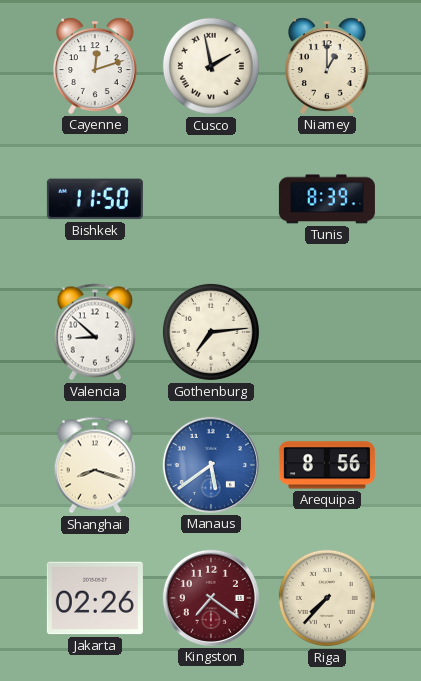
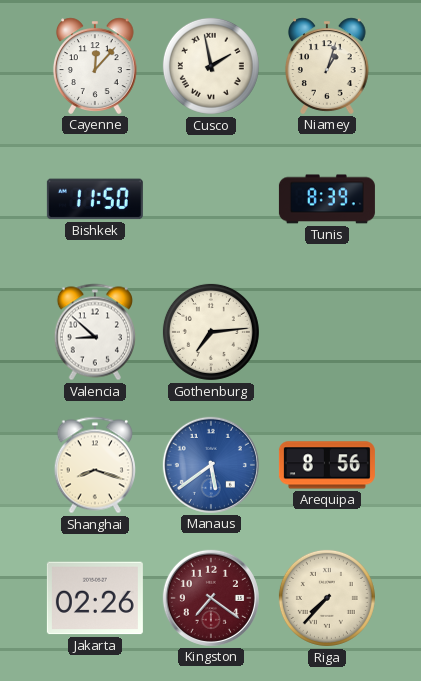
Cayenne: 12:12 -> 12:07
Niamey: 1:00 -> 1:03
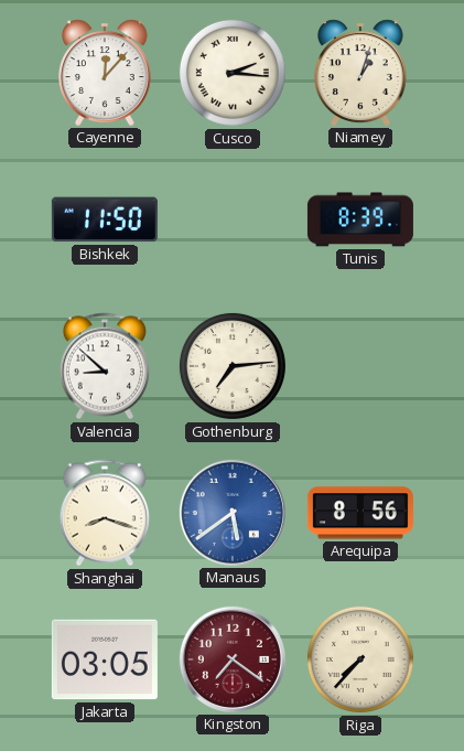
Cusco: 1:58 -> 2:16
Jakarta: 02:26 -> 03:05
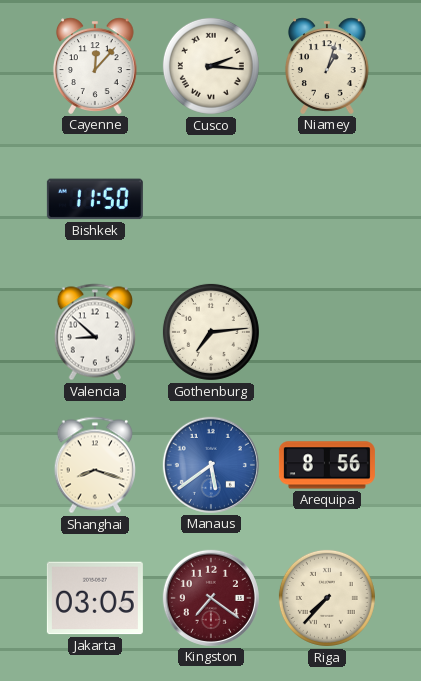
Tunis: 8:39 -> none
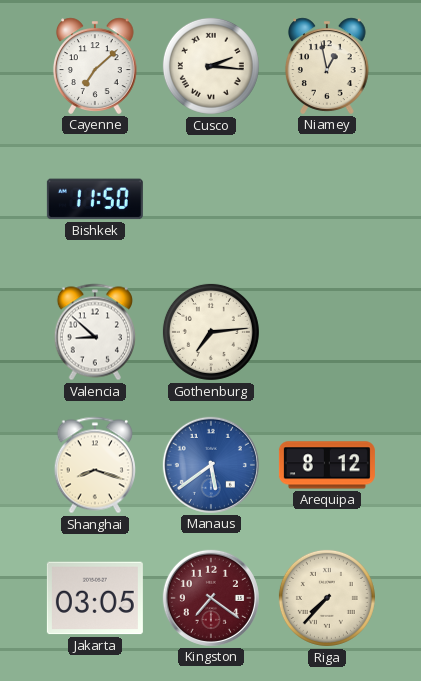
Cayenne: 12:07 -> 7:08
Niamey: 1:03 -> 12:58
Arequipa: 8:56 -> 8:12
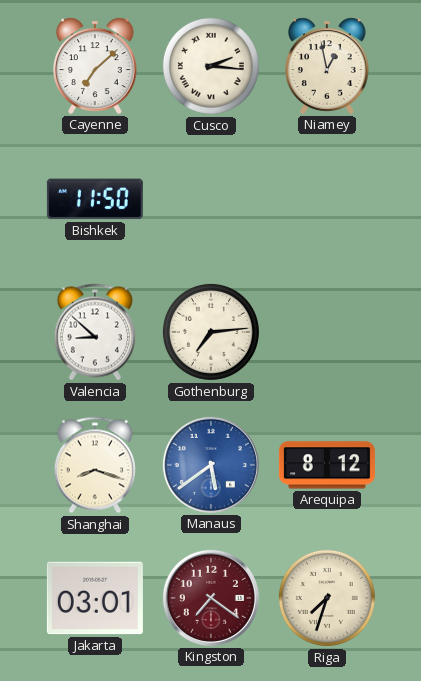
Jakarta: 03:05 -> 03:01
Riga: 7:37 -> 7:33
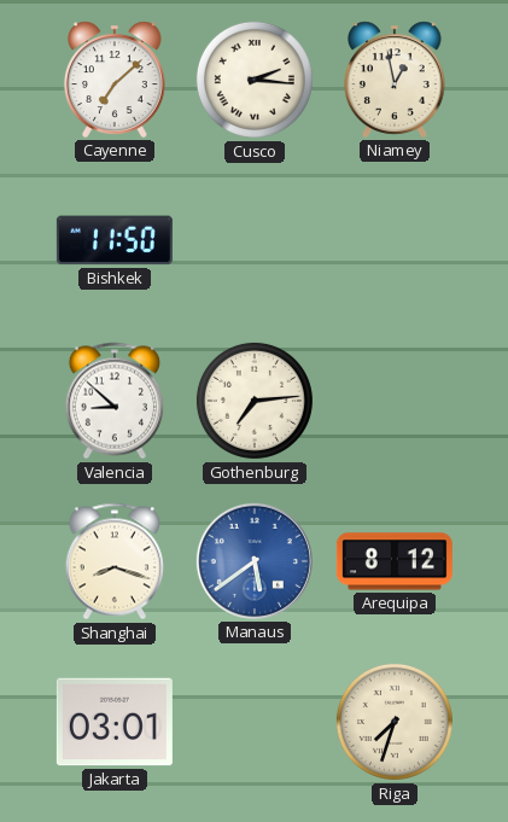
Kingston: 7:21 -> none
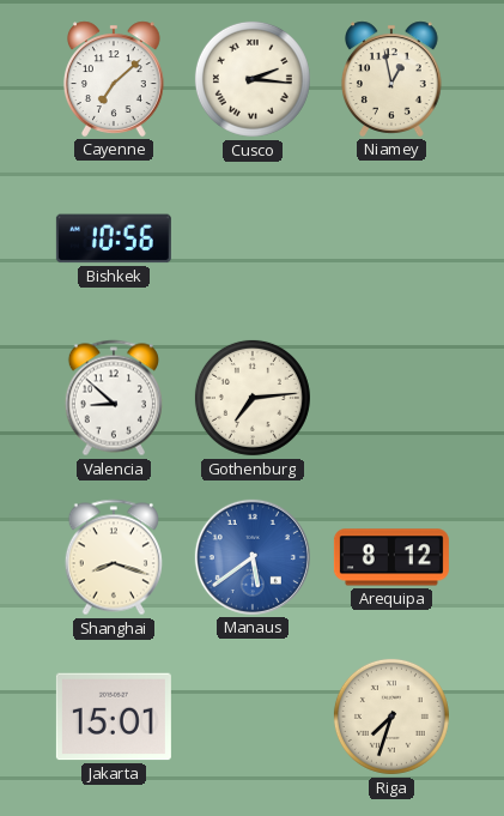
Bishkek: 11:50 -> 10:56
Jakarta: 03:01 -> 15:01
